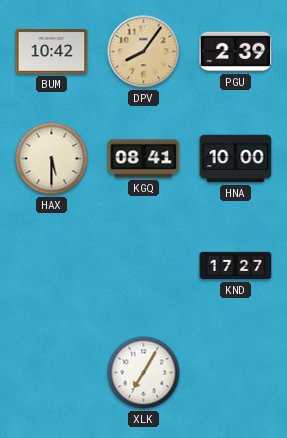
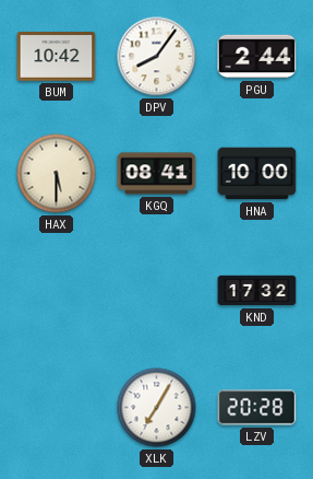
DPV dial: champagne -> white
PGU: 2:39 -> 2:44
KND: 17:27 -> 17:32
LZV: none -> 20:28
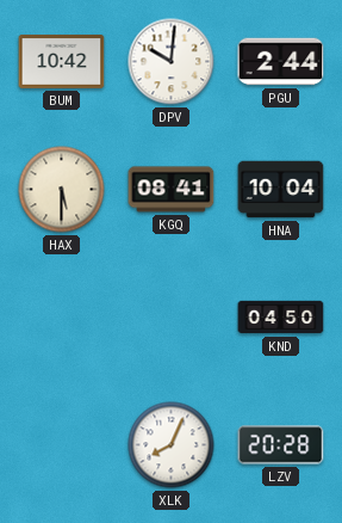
DPV: 8:06 -> 10:01
HNA: 10:00 -> 10:04
KND: 17:32 -> 04:50
XLK: 7:05 -> 8:04
